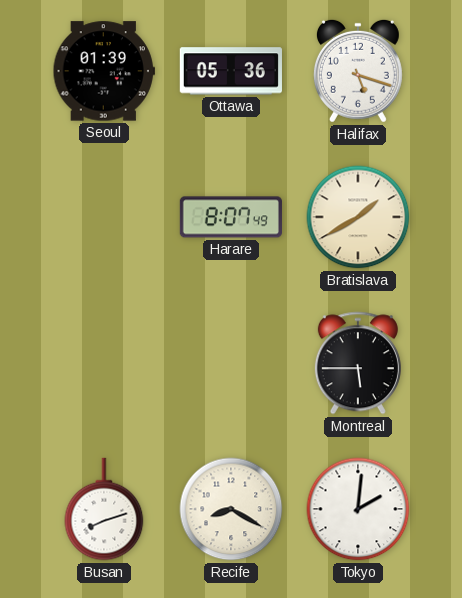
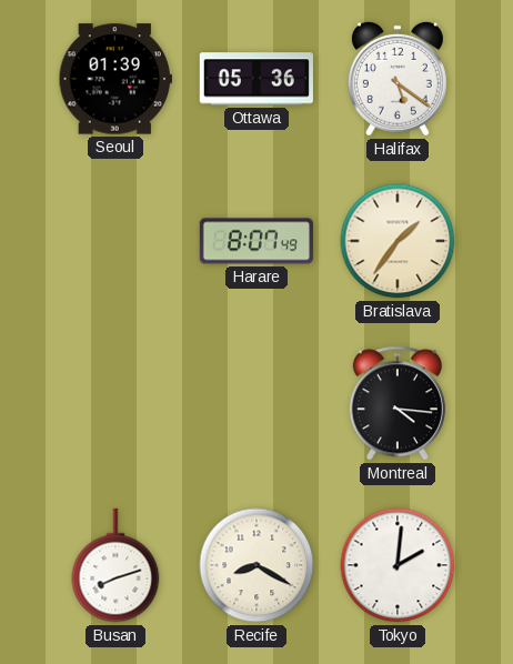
Halifax: 5:18 -> 5:21
Bratislava: 1:40 -> 1:36
Montreal: 5:45 -> 4:16
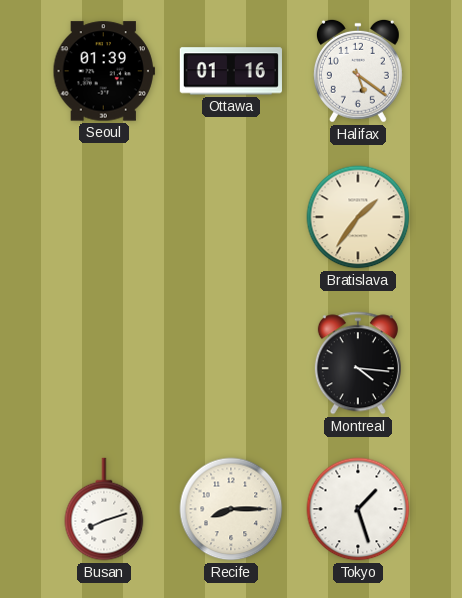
Ottawa: 05:36 -> 01:16
Harare: 8:07 -> none
Recife: 8:20 -> 8:15
Tokyo: 2:01 -> 1:27
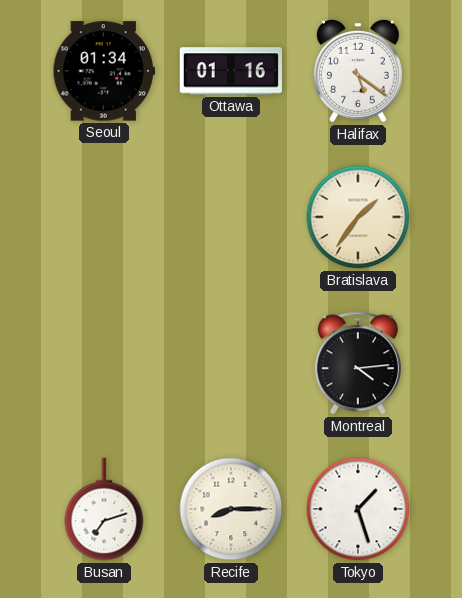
Seoul: 01:39 -> 01:34
Montreal: 4:16 -> 4:14
Busan: 8:12 -> 7:12
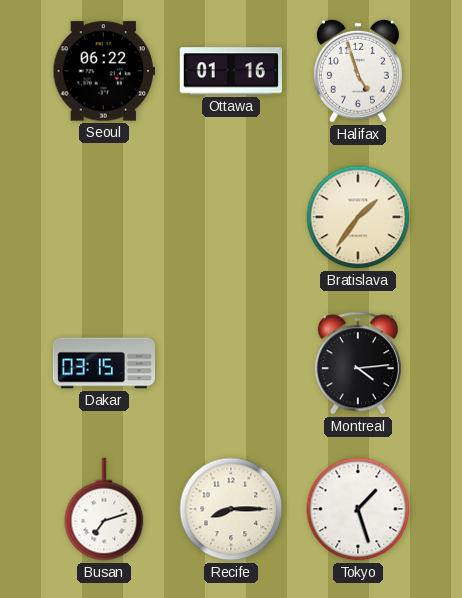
Seoul: 01:34 -> 06:22
Halifax: 5:21 -> 4:57
Dakar: none -> 03:15
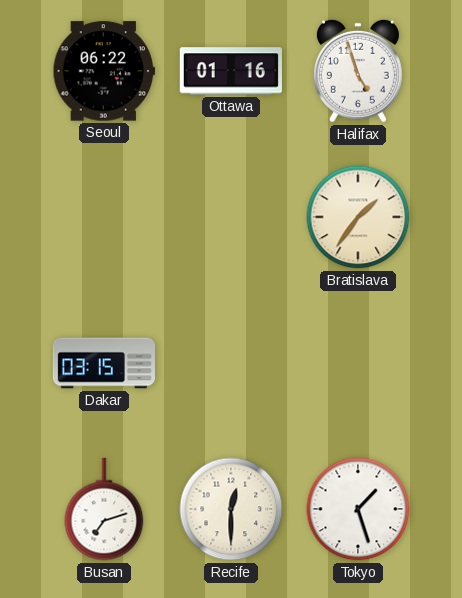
Montreal: 4:14 -> none
Recife: 8:15 -> 12:30
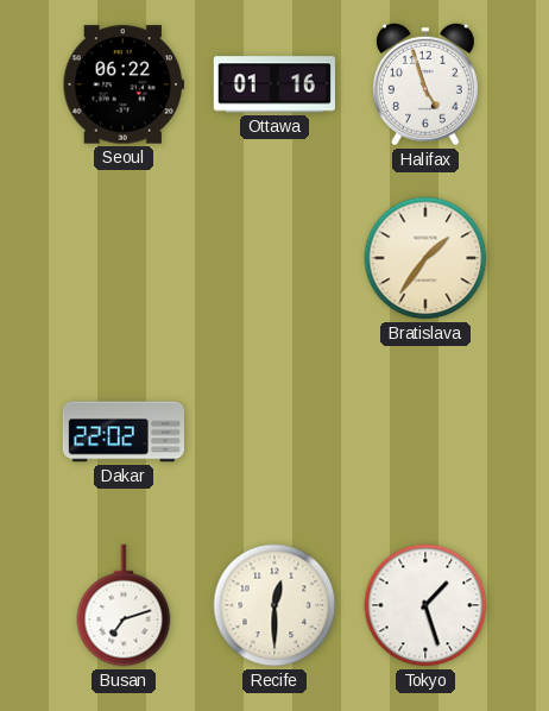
Dakar: 03:15 -> 22:02
